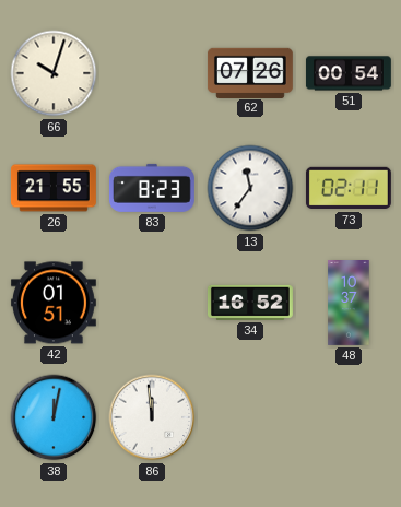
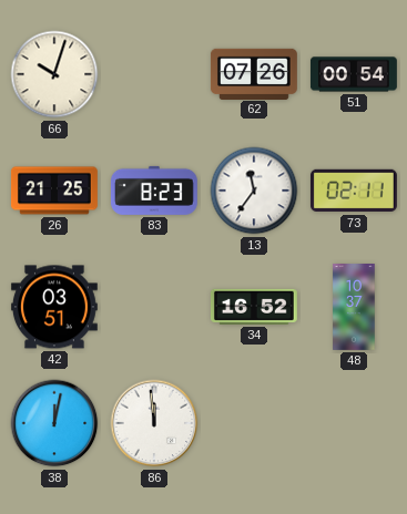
26: 21:55 -> 21:25
42: 01:51 -> 03:51
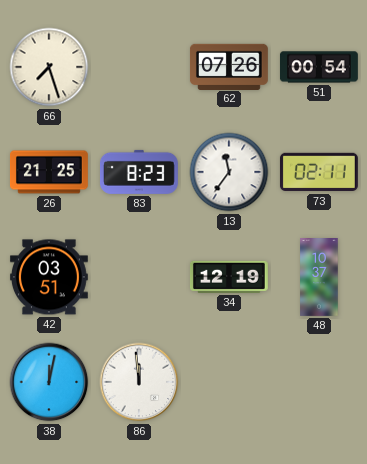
66: 10:03 -> 7:27
34: 16:52 -> 12:19
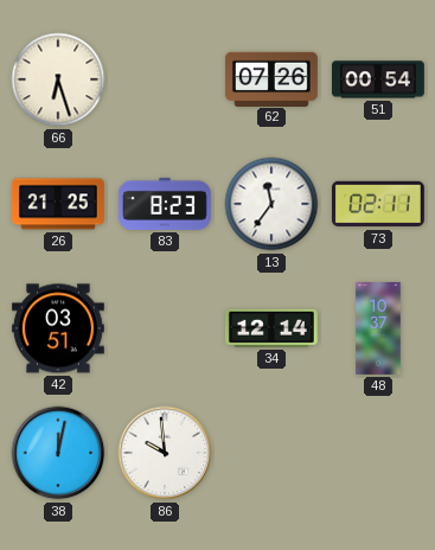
66: 7:27 -> 6:27
34: 12:19 -> 12:14
86: 11:59 -> 9:59
